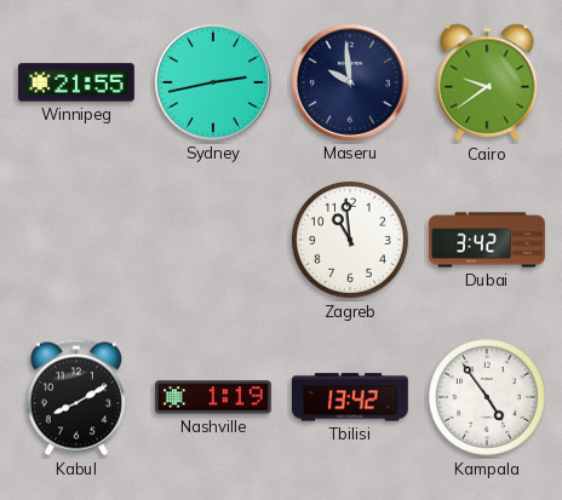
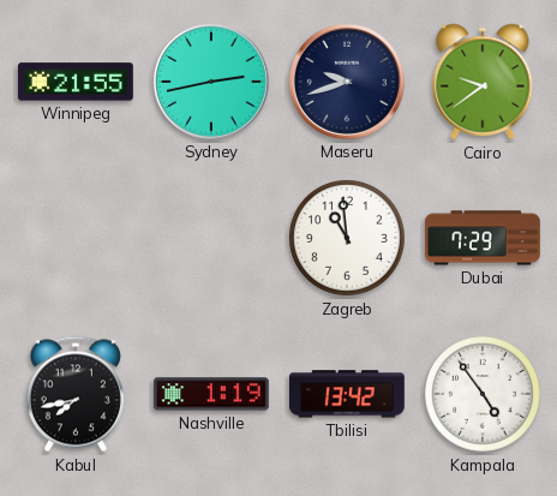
Maseru: 9:59 -> 9:42
Dubai: 3:42 -> 7:29
Kabul: 8:10 -> 7:43
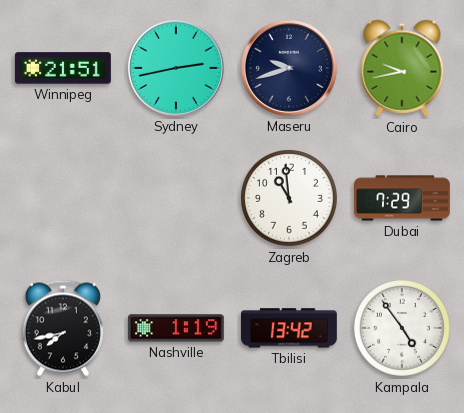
Winnipeg: 21:55 -> 21:51
Cairo: 9:39 -> 9:43
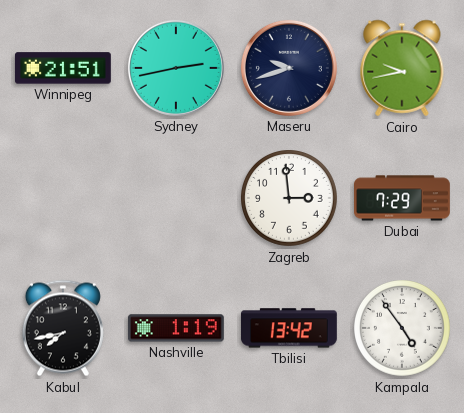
Zagreb: 10:59 -> 2:59
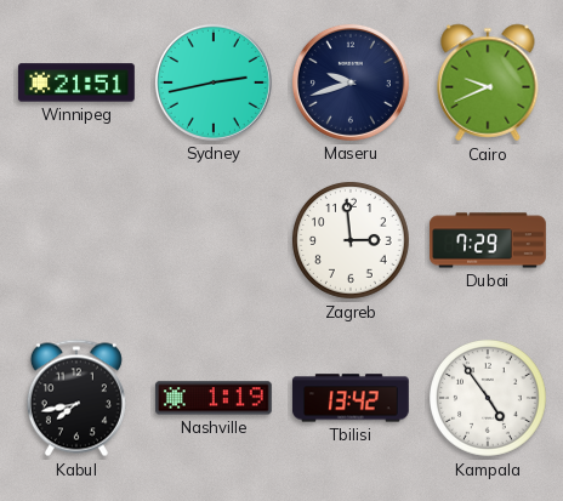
Cairo: 9:43 -> 9:41
